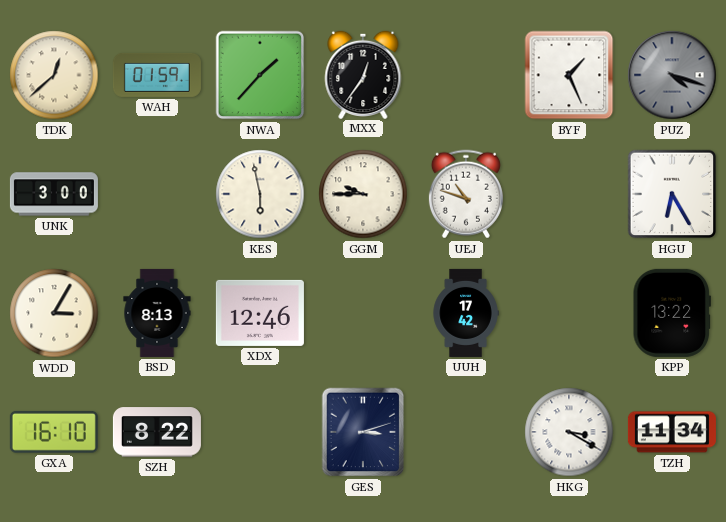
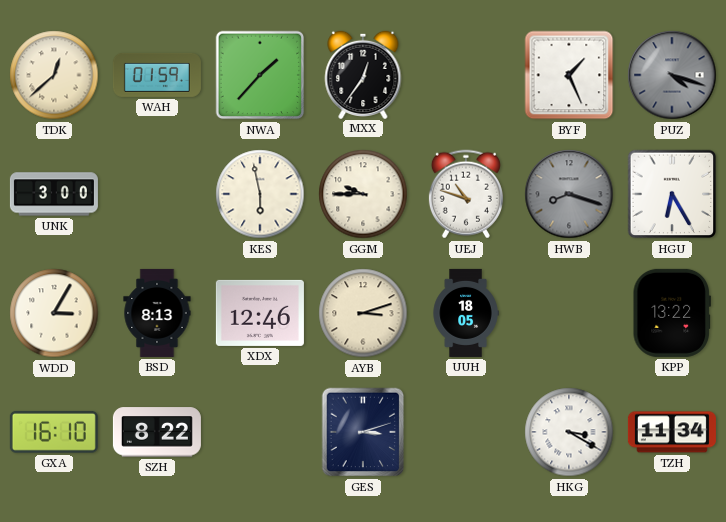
HWB: none -> 8:18
AYB: none -> 3:12
UUH: 17:42 -> 18:05
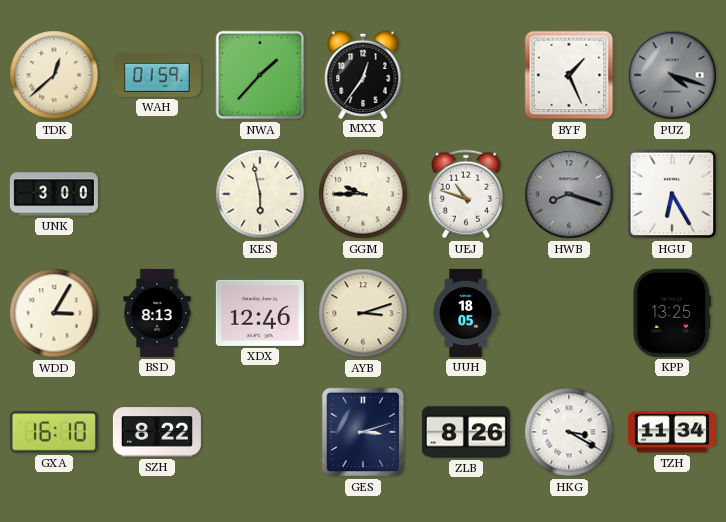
KPP: 13:22 -> 13:25
ZLB: none -> 8:26
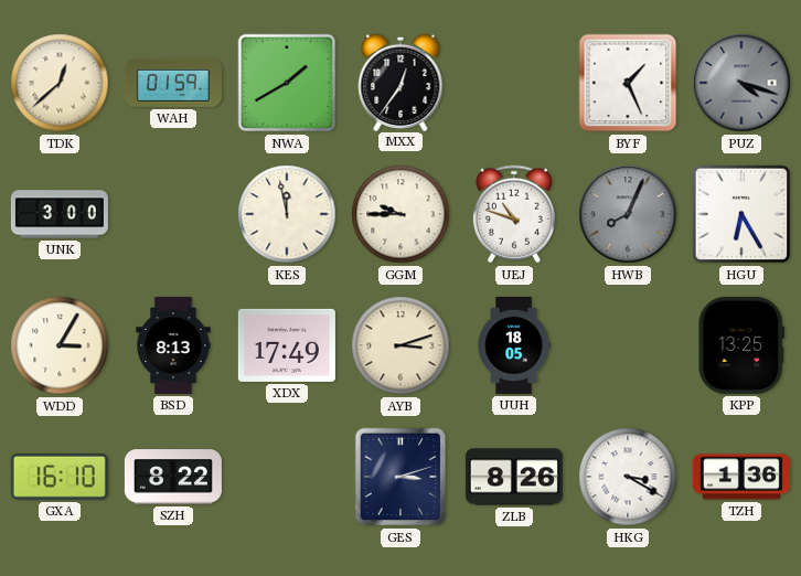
NWA: 1:37 -> 1:40
KES: 5:58 -> 11:58
HWB: 8:18 -> 8:04
XDX: 12:46 -> 17:49
TZH: 11:34 -> 1:36
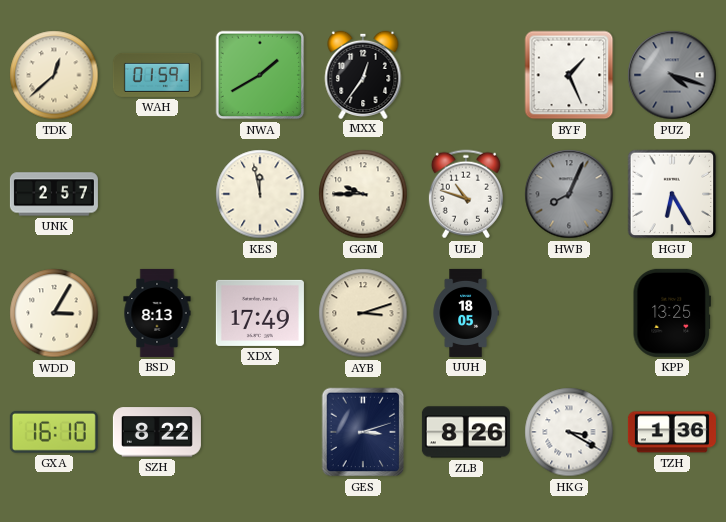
UNK: 3:00 -> 2:57
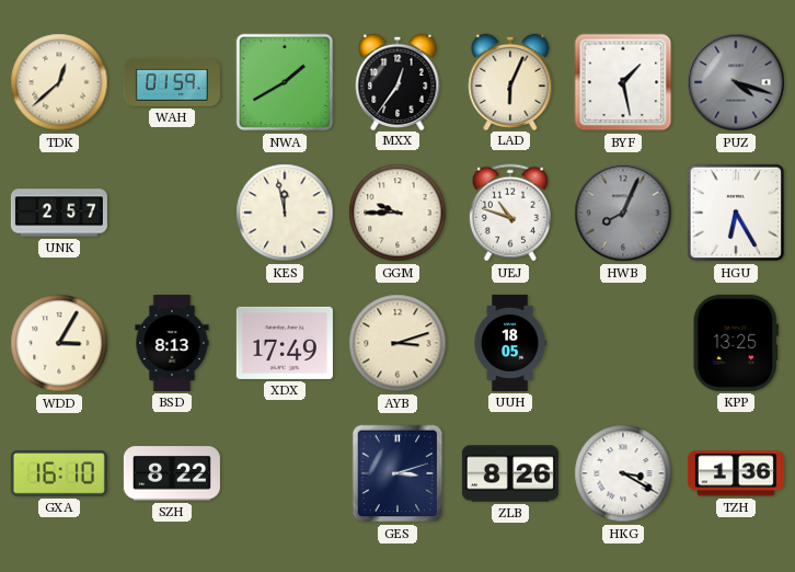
LAD: none -> 6:04
BYF: 1:26 -> 1:28
